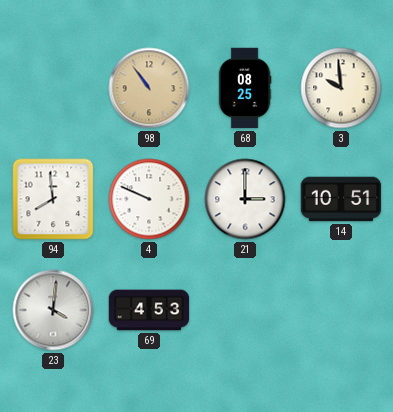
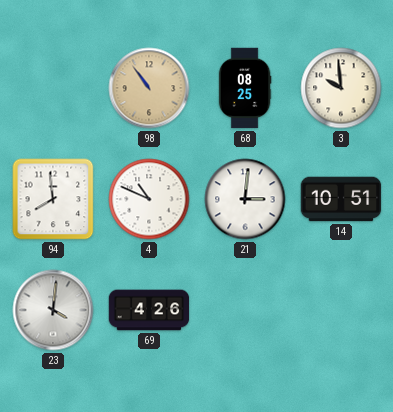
4: 9:49 -> 10:49
21: 3:00 -> 3:01
69: 4:53 -> 4:26
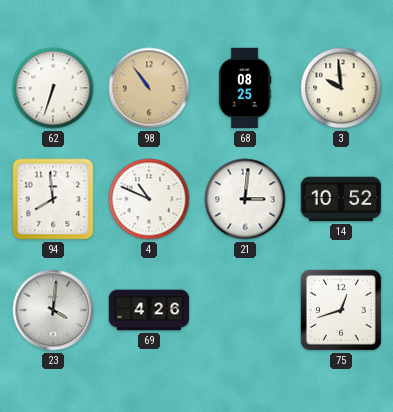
62: none -> 6:33
14: 10:51 -> 10:52
75: none -> 12:42
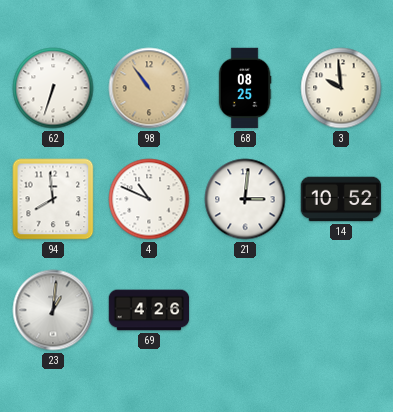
23: 4:01 -> 1:01
75: 12:42 -> none
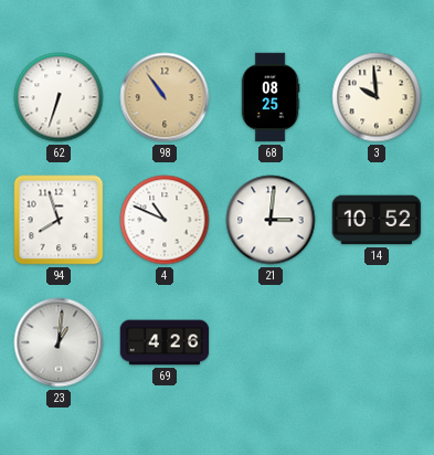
94: 7:59 -> 7:57
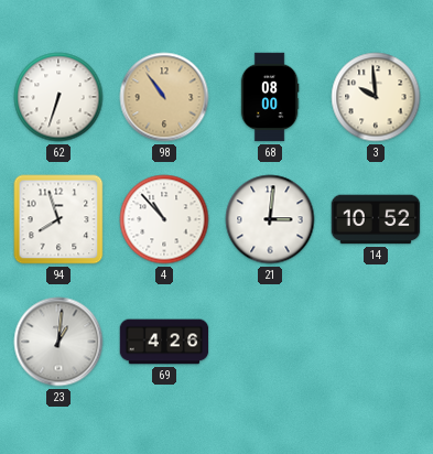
68: 08:25 -> 08:00
4: 10:49 -> 10:53
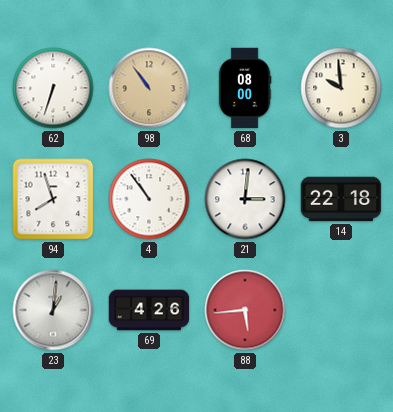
4: 10:53 -> 10:54
14: 10:52 -> 22:18
88: none -> 5:44
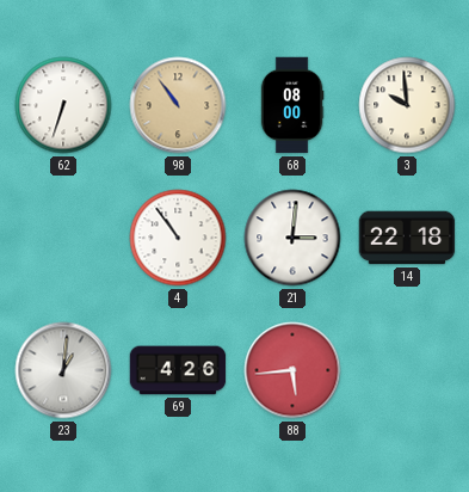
94: 7:57 -> none
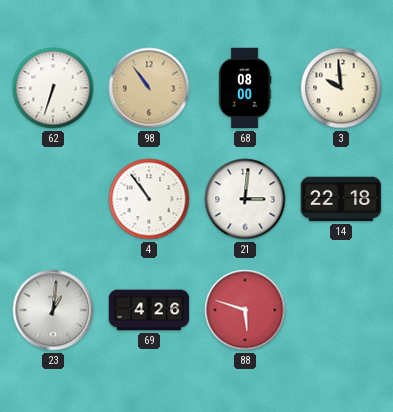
88: 5:44 -> 5:48
